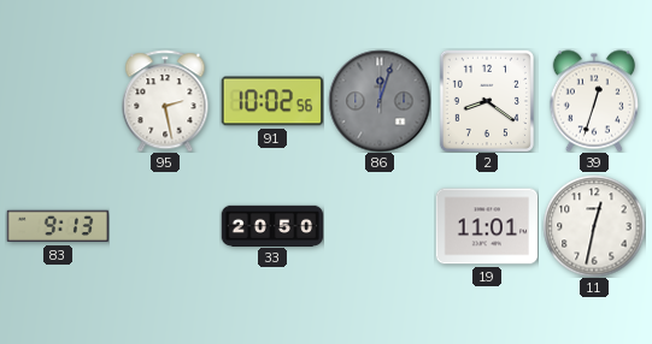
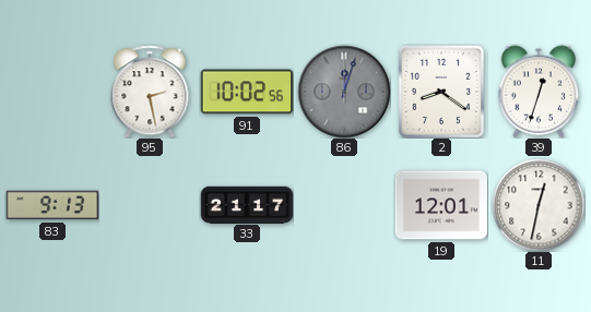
33: 20:50 -> 21:17
19: 11:01 -> 12:01
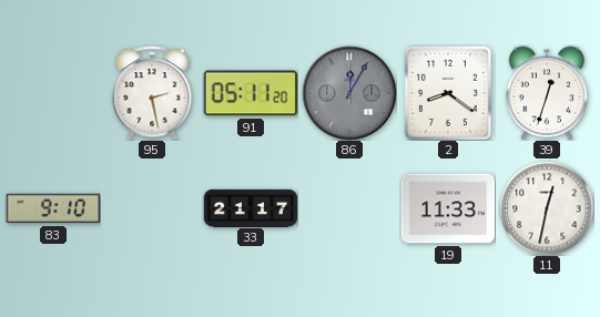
91: 10:02 -> 05:11
86: 12:03 -> 12:05
83: 9:13 -> 9:10
19: 12:01 -> 11:33
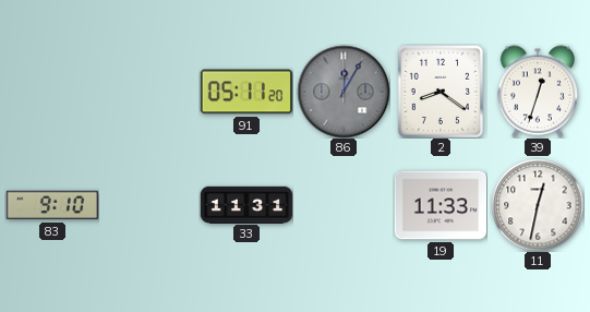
95: 2:28 -> none
33: 21:17 -> 11:31
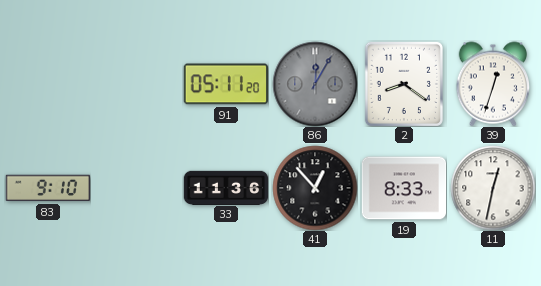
33: 11:31 -> 11:36
41: none -> 12:53
19: 11:33 -> 8:33
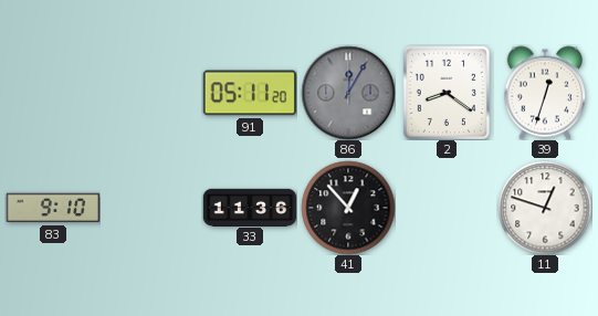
19: 8:33 -> none
11: 12:32 -> 12:48
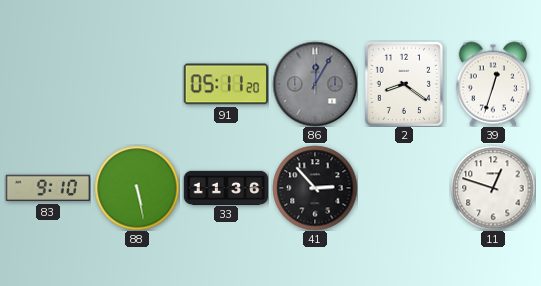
88: none -> 5:28
41: 12:53 -> 2:53
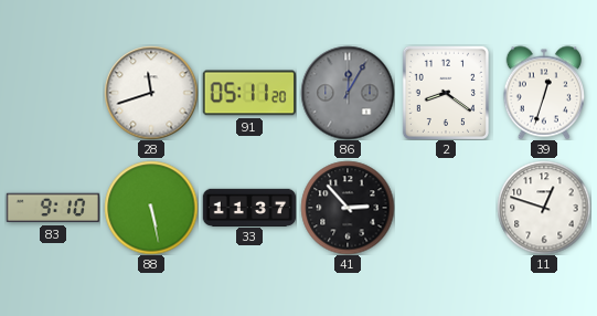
28: none -> 11:42
33: 11:36 -> 11:37
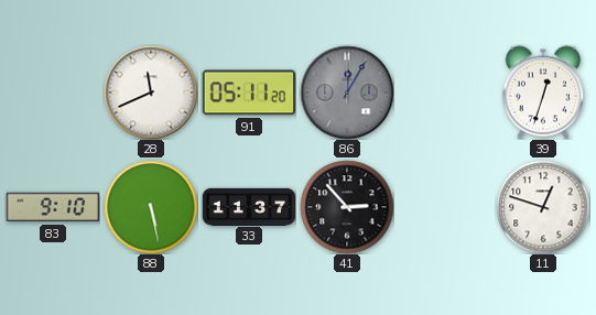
28: 11:42 -> 11:41
2: 8:21 -> none
